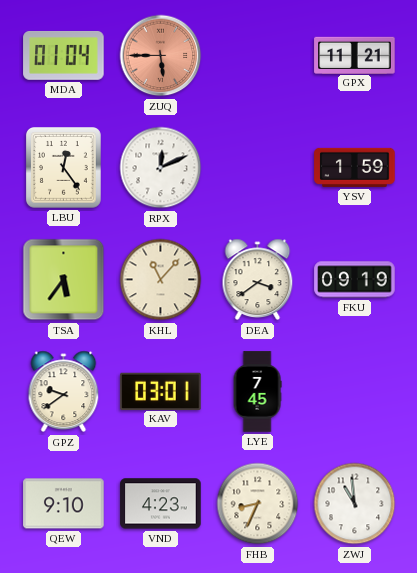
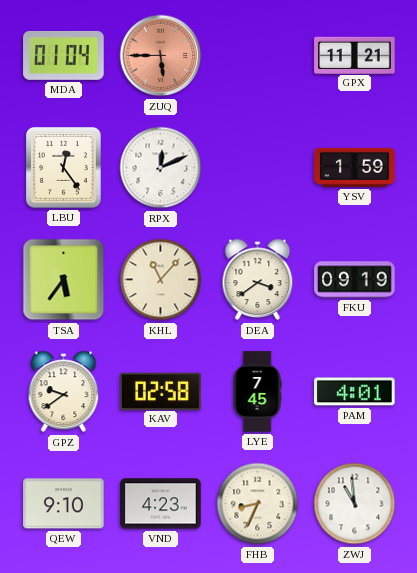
KAV: 03:01 -> 02:58
PAM: none -> 4:01
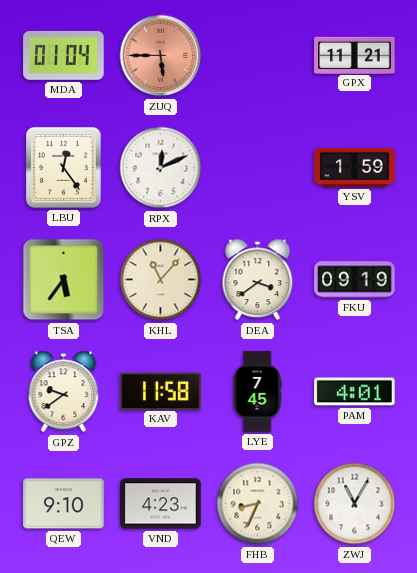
KAV: 02:58 -> 11:58
ZWJ: 10:59 -> 11:05
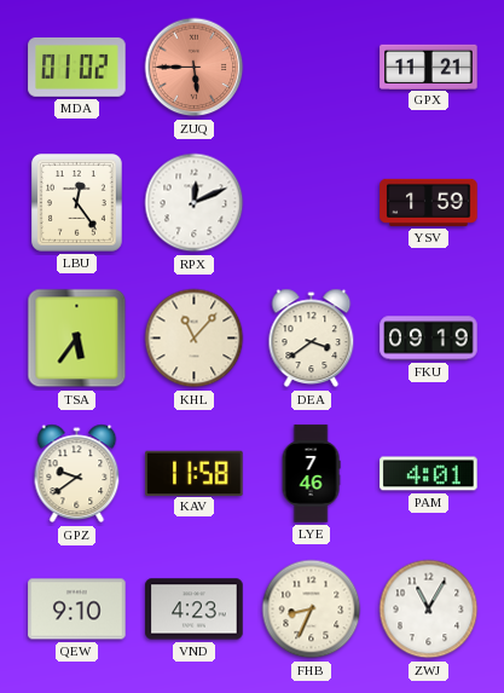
MDA: 01:04 -> 01:02
LYE: 7:45 -> 7:46
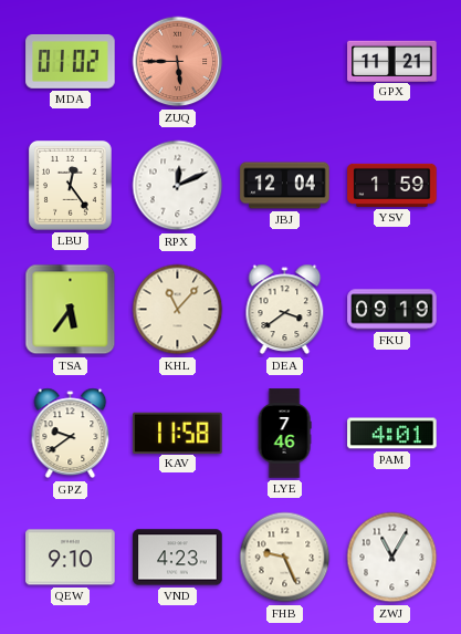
JBJ: none -> 12:04
FHB: 8:34 -> 9:26
